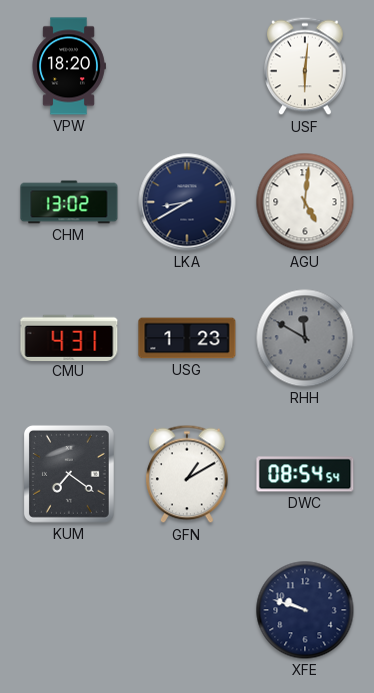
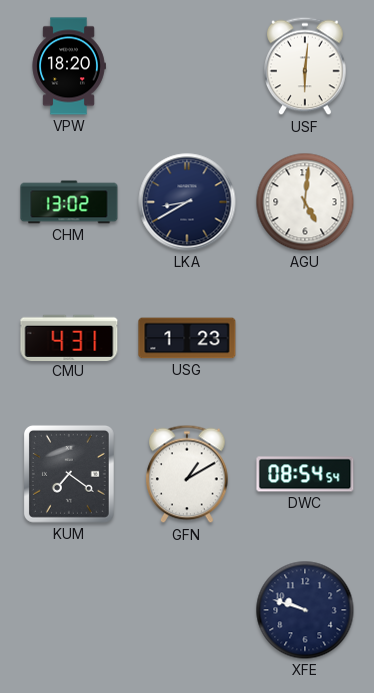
RHH: 11:50 -> none
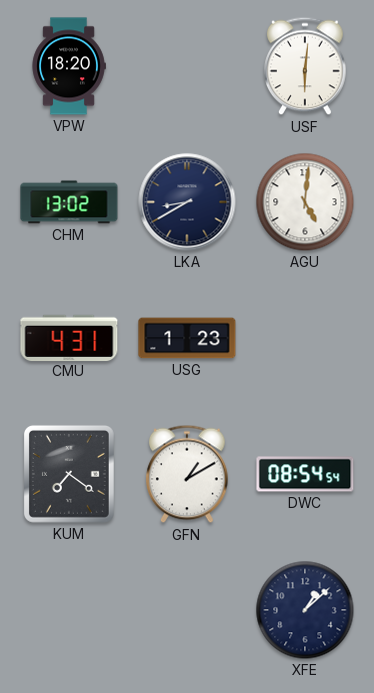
XFE: 9:48 -> 1:08
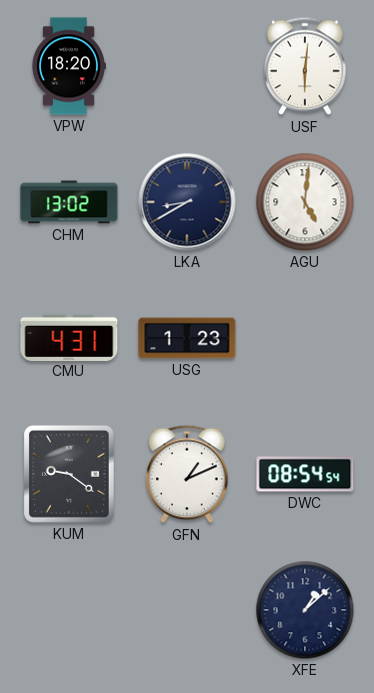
KUM: 7:21 -> 9:21
GFN: 1:10 -> 1:11
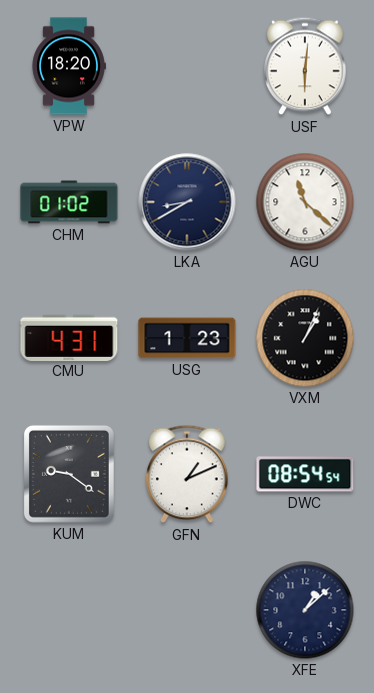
CHM: 13:02 -> 01:02
AGU: 5:01 -> 11:22
VXM: none -> 1:04
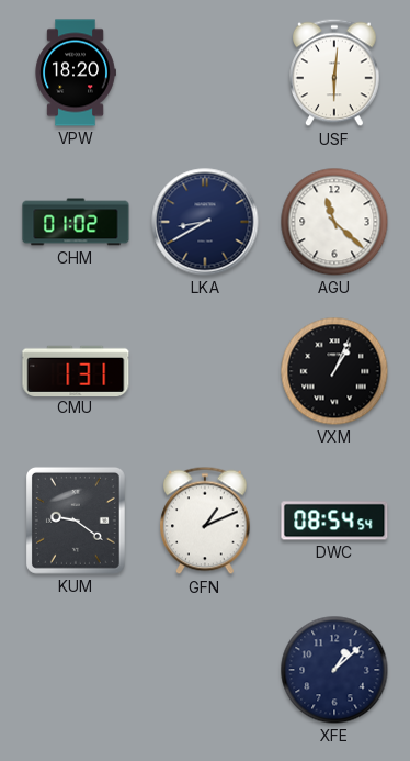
CMU: 4:31 -> 1:31
USG: 1:23 -> none
